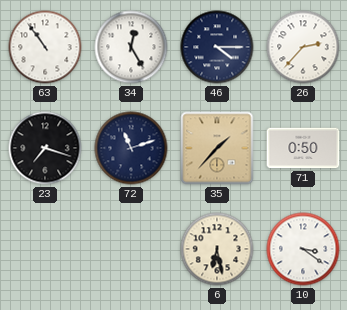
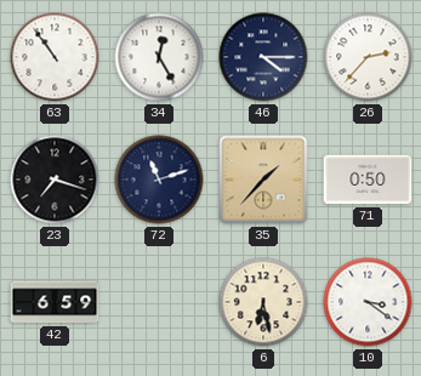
42: none -> 6:59
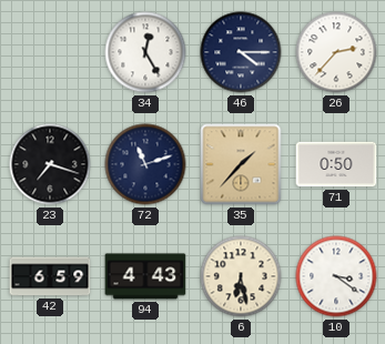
63: 10:54 -> none
94: none -> 4:43
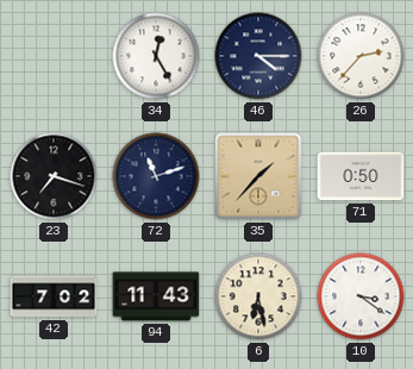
42: 6:59 -> 7:02
94: 4:43 -> 11:43
